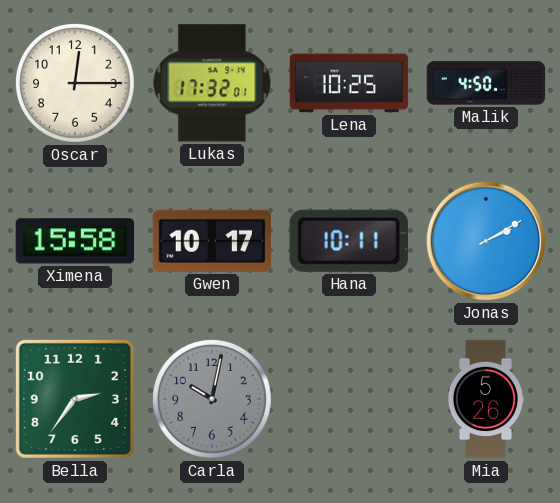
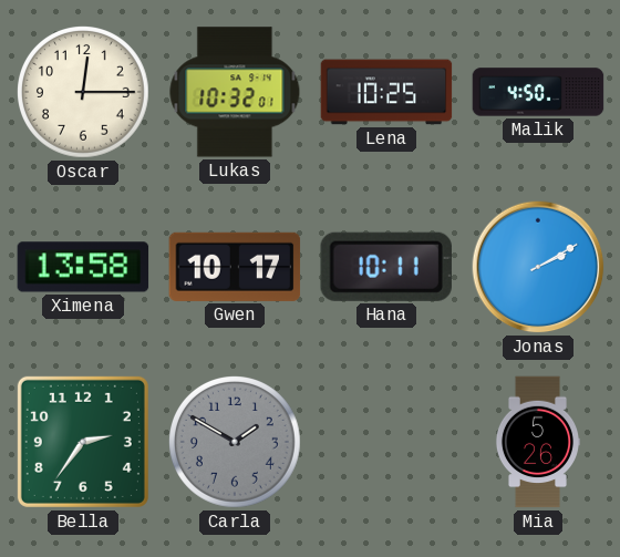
Lukas: 17:32 -> 10:32
Ximena: 15:58 -> 13:58
Carla: 10:02 -> 1:50
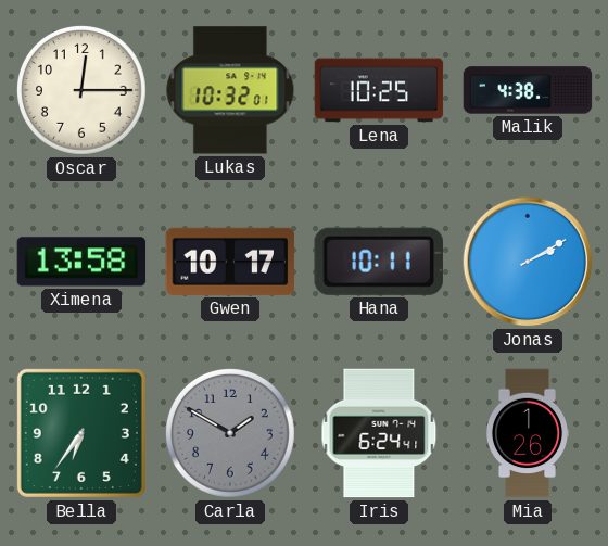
Malik: 4:50 -> 4:38
Bella: 2:36 -> 6:36
Iris: none -> 6:24
Mia: 5:26 -> 1:26
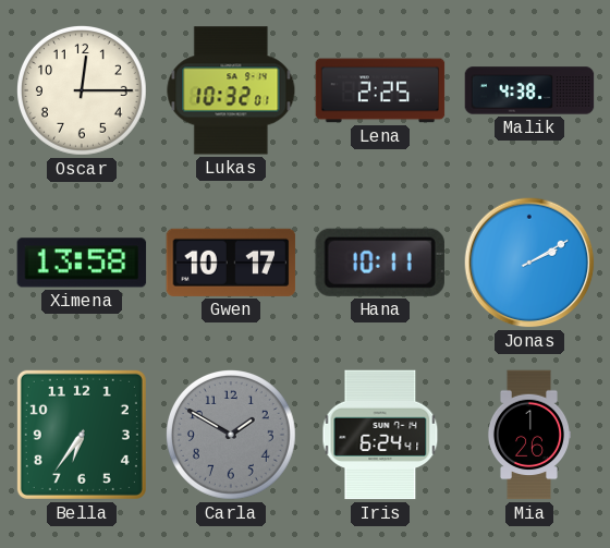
Lena: 10:25 -> 2:25
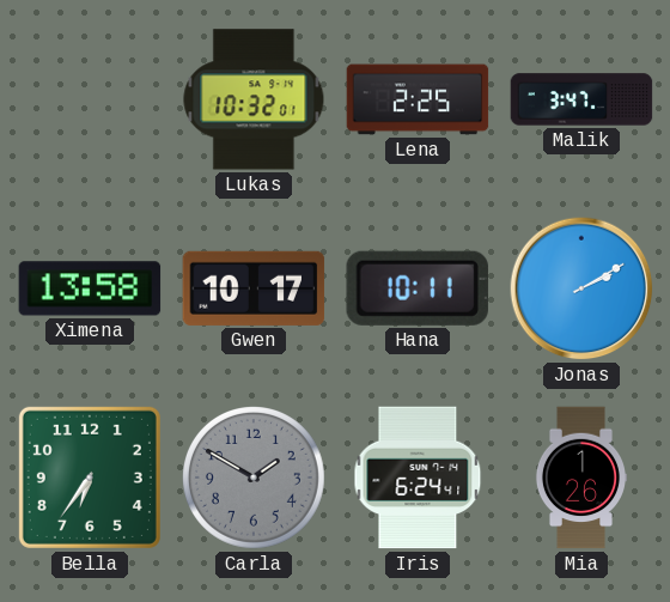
Oscar: 12:15 -> none
Malik: 4:38 -> 3:47
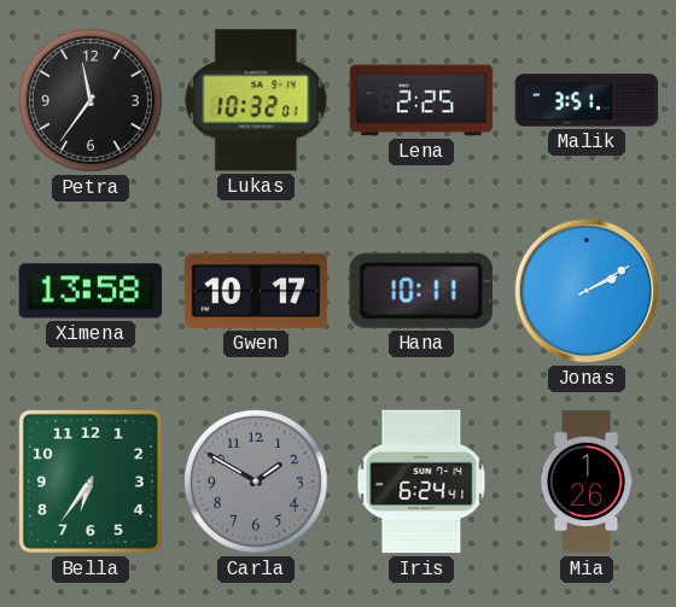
Petra: none -> 11:36
Malik: 3:47 -> 3:51
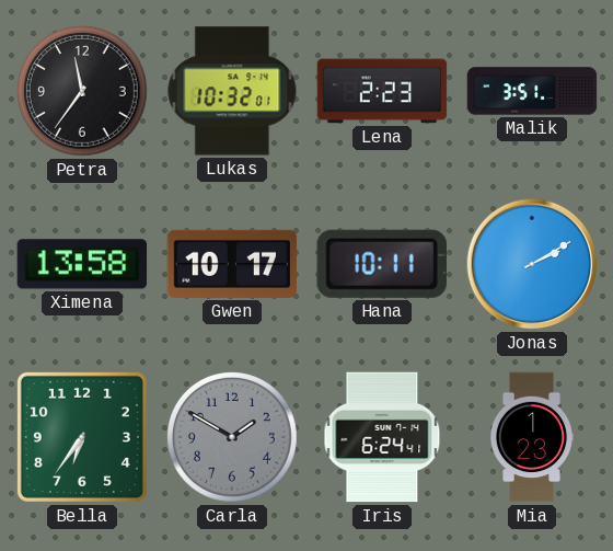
Lena: 2:25 -> 2:23
Mia: 1:26 -> 1:23
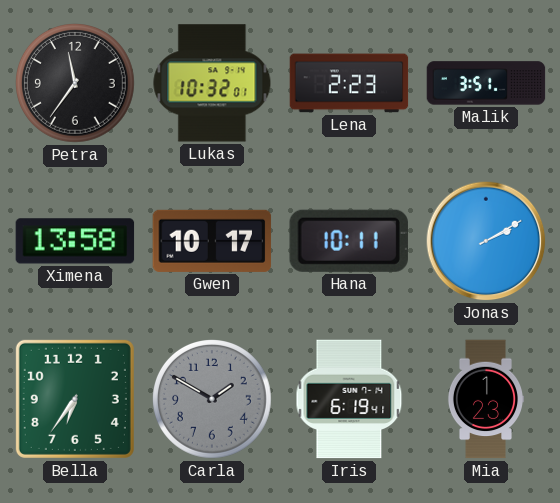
Iris: 6:24 -> 6:19
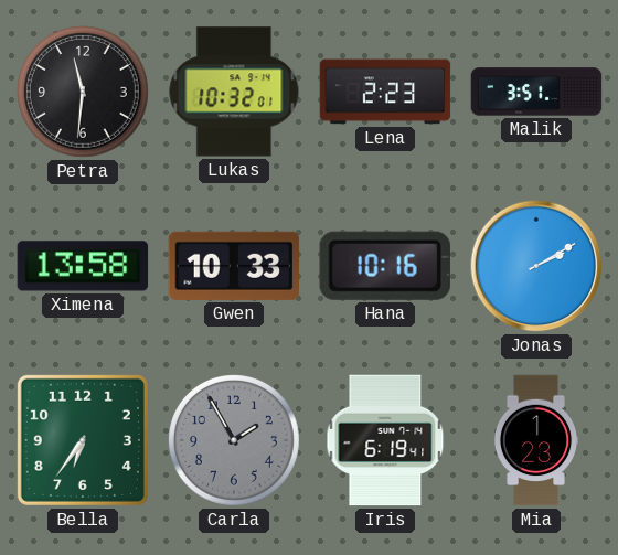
Petra: 11:36 -> 11:31
Gwen: 10:17 -> 10:33
Hana: 10:11 -> 10:16
Carla: 1:50 -> 1:55
